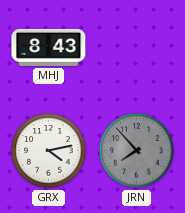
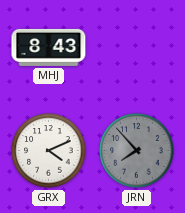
GRX: 4:13 -> 4:11
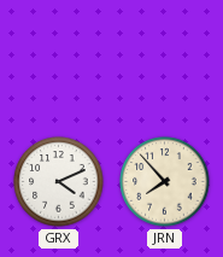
MHJ: 8:43 -> none
JRN dial: grey -> cream
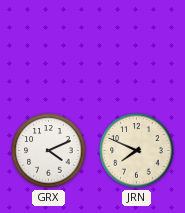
JRN: 7:53 -> 7:49
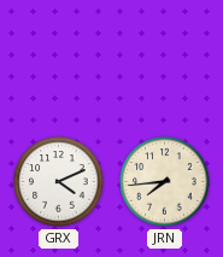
JRN: 7:49 -> 7:44
